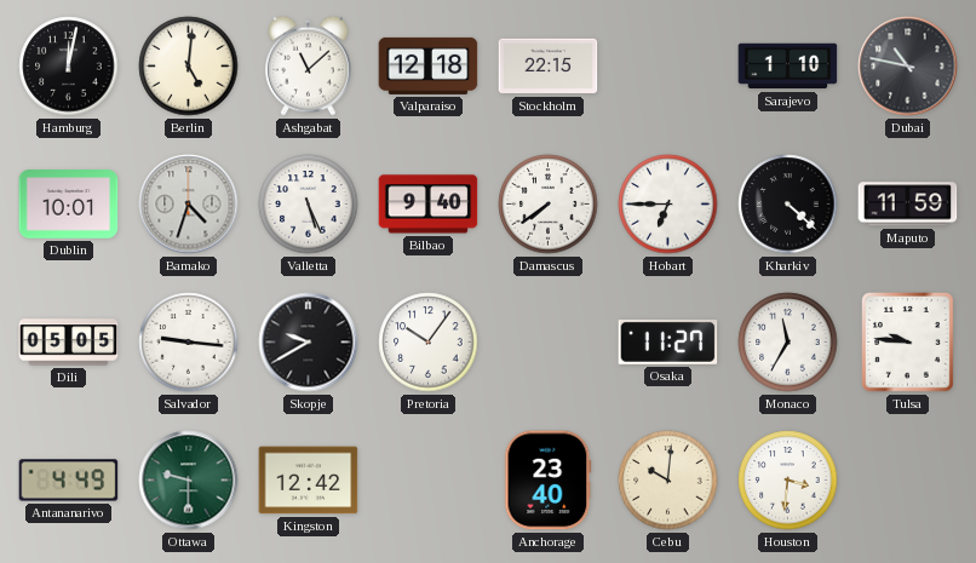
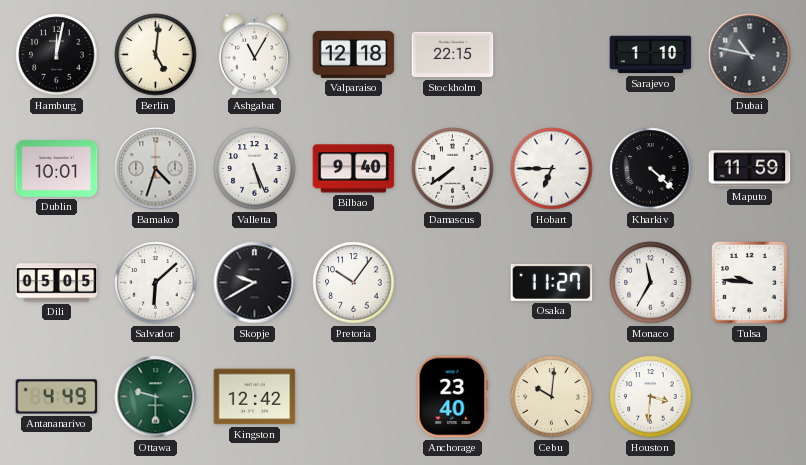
Ashgabat: 11:08 -> 11:05
Salvador: 9:16 -> 6:08
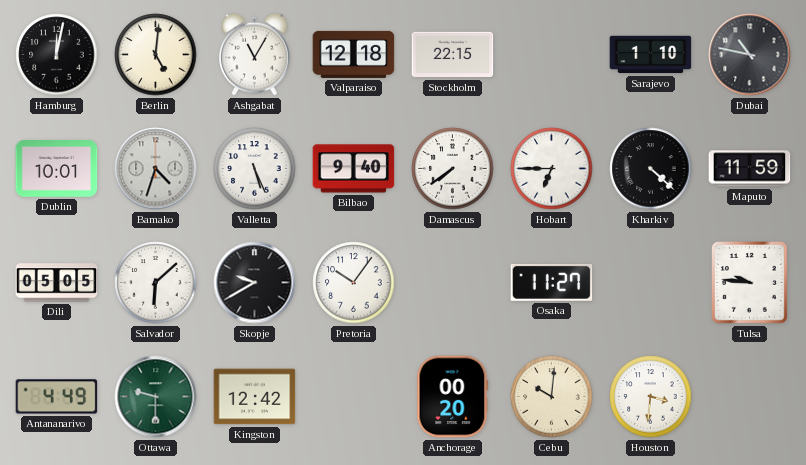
Monaco: 11:35 -> none
Anchorage: 23:40 -> 00:20
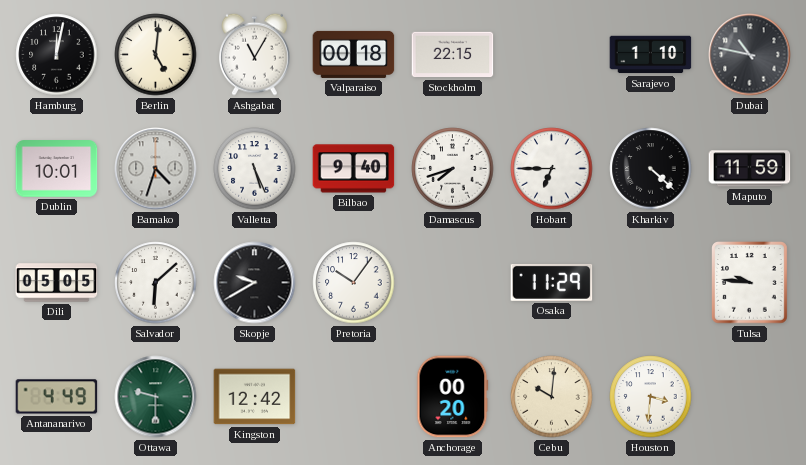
Valparaiso: 12:18 -> 00:18
Damascus: 7:39 -> 7:42
Osaka: 11:27 -> 11:29
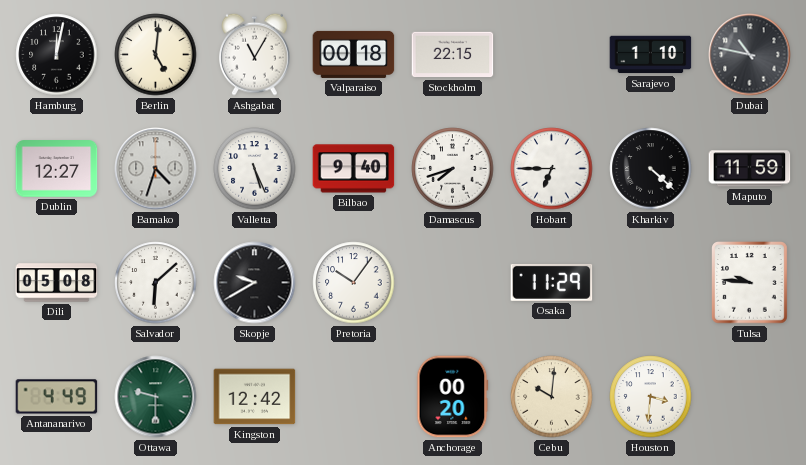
Dublin: 10:01 -> 12:27
Dili: 05:05 -> 05:08
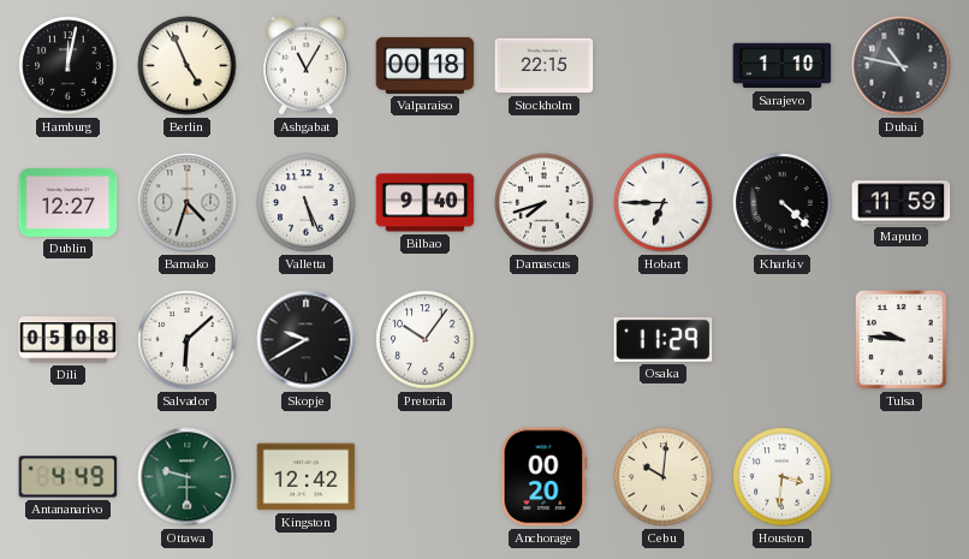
Berlin: 5:01 -> 4:56
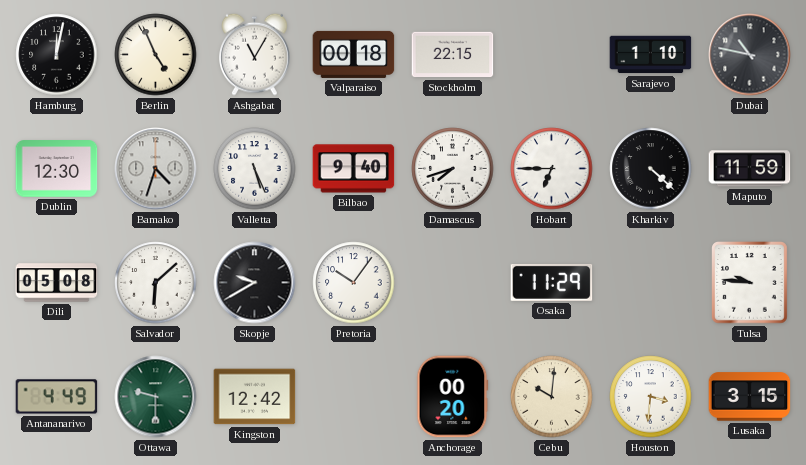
Dublin: 12:27 -> 12:30
Lusaka: none -> 3:15
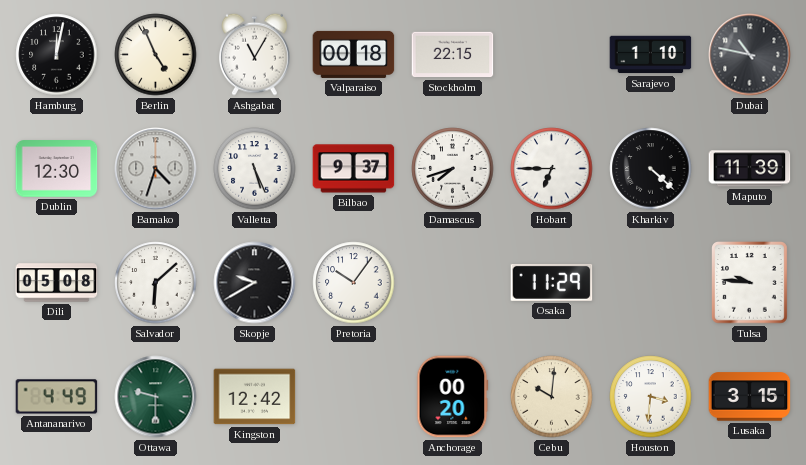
Bilbao: 9:40 -> 9:37
Maputo: 11:59 -> 11:39
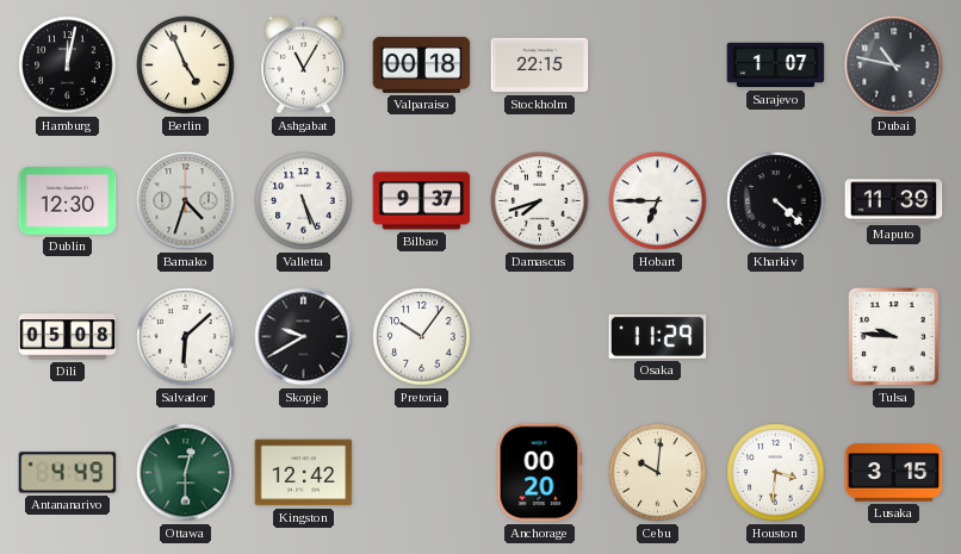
Sarajevo: 1:10 -> 1:07
Ottawa: 9:30 -> 12:30
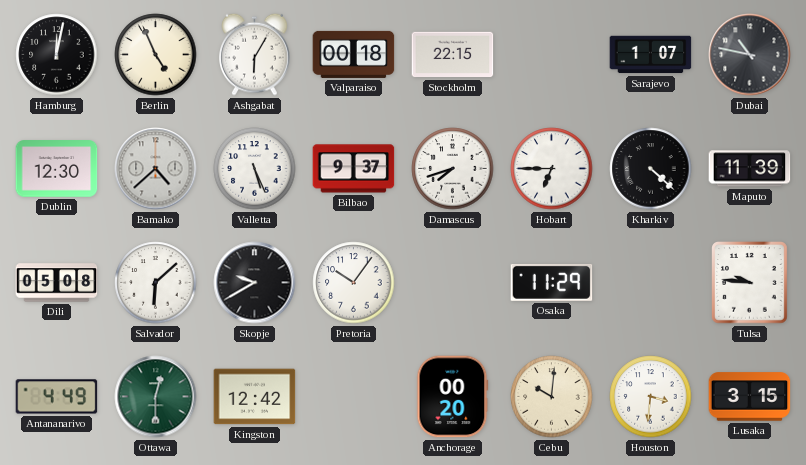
Ashgabat: 11:05 -> 6:05
Bamako: 4:33 -> 4:38
